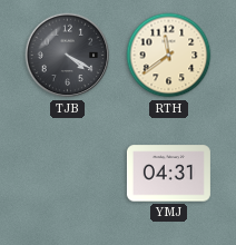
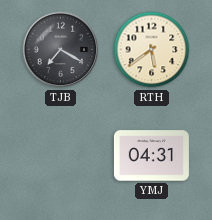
TJB: 4:20 -> 7:20
RTH: 11:39 -> 5:39
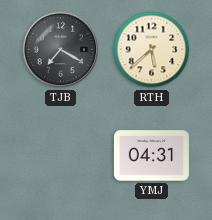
RTH: 5:39 -> 5:38
